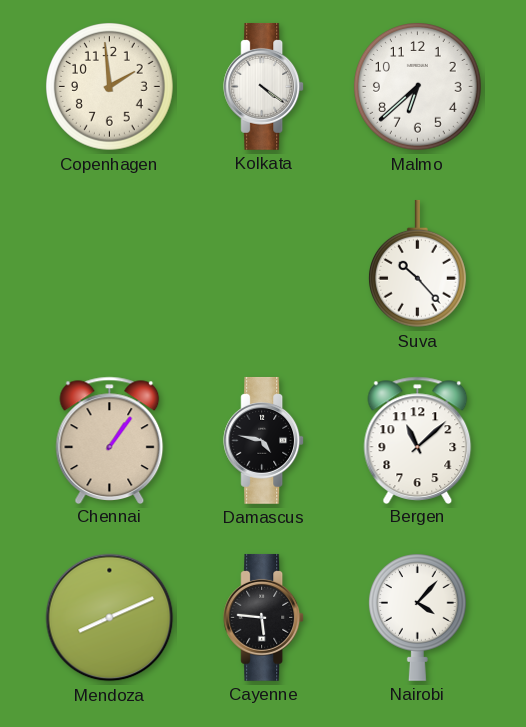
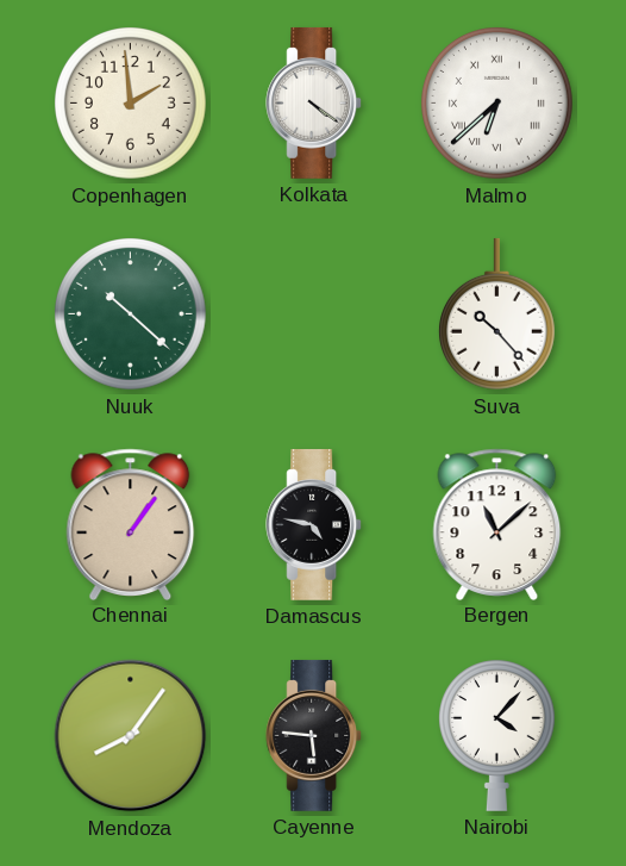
Malmo numerals: Arabic -> Roman
Nuuk: none -> 10:22
Mendoza: 8:11 -> 8:06
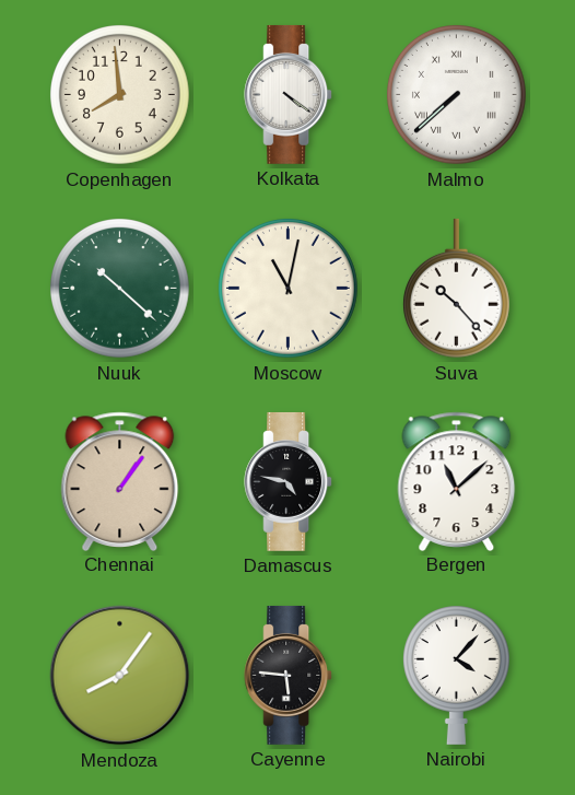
Copenhagen: 1:59 -> 7:59
Malmo: 6:38 -> 7:38
Moscow: none -> 11:02
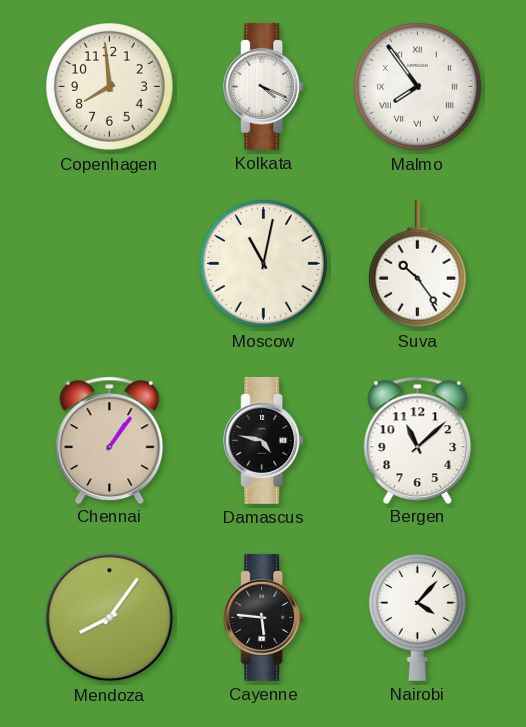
Kolkata: 4:21 -> 4:19
Malmo: 7:38 -> 7:54
Nuuk: 10:22 -> none
Suva: 10:23 -> 10:24
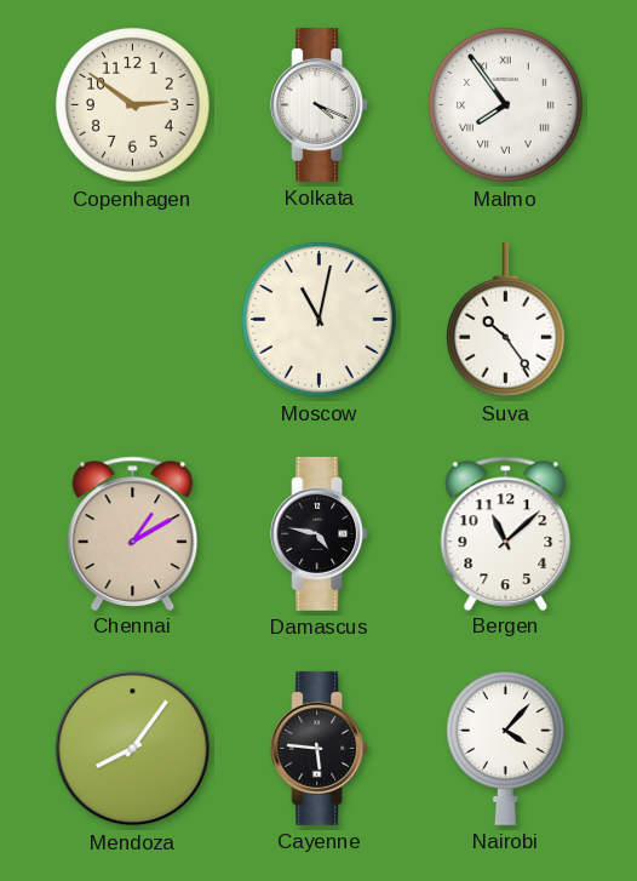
Copenhagen: 7:59 -> 2:51
Chennai: 1:06 -> 1:10
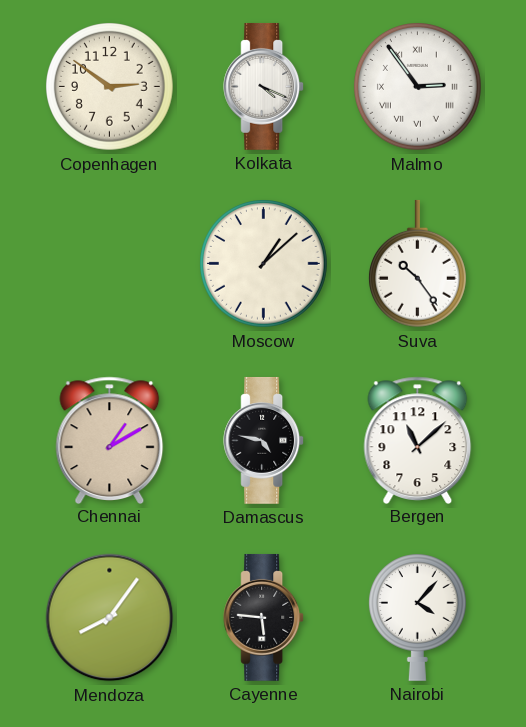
Malmo: 7:54 -> 2:54
Moscow: 11:02 -> 1:08
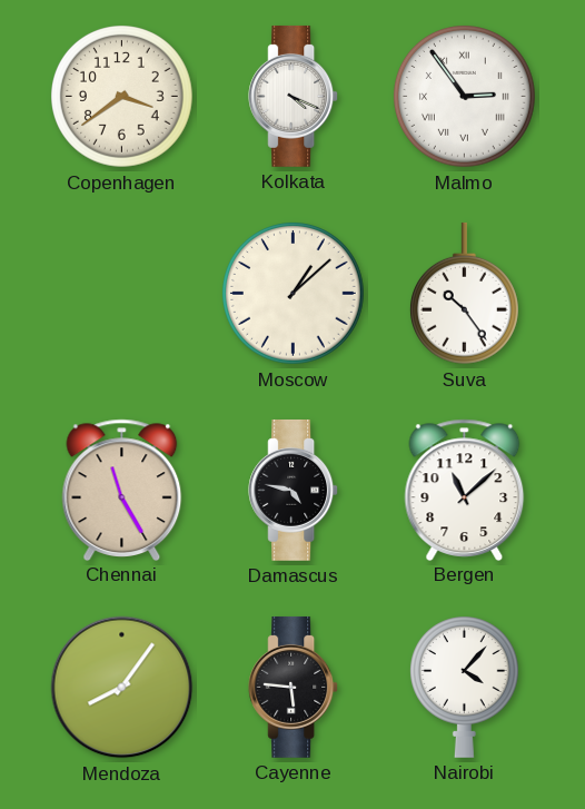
Copenhagen: 2:51 -> 3:39
Chennai: 1:10 -> 11:25
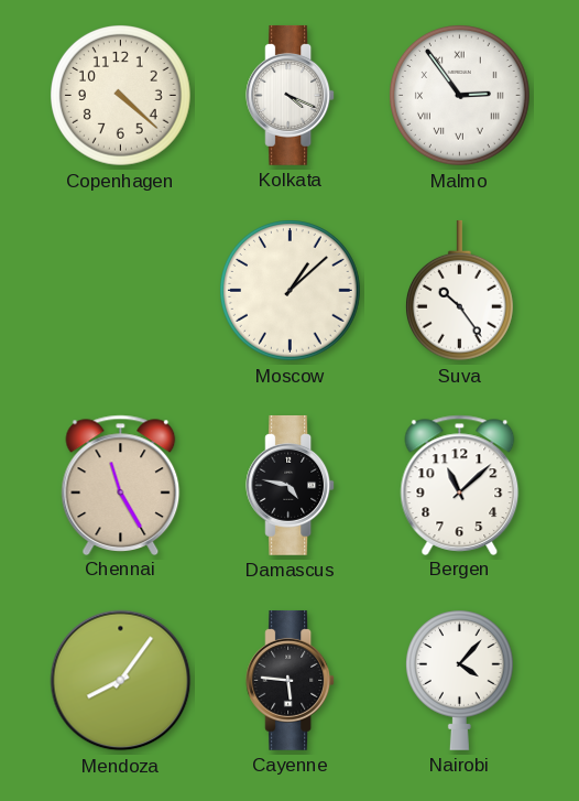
Copenhagen: 3:39 -> 4:22
